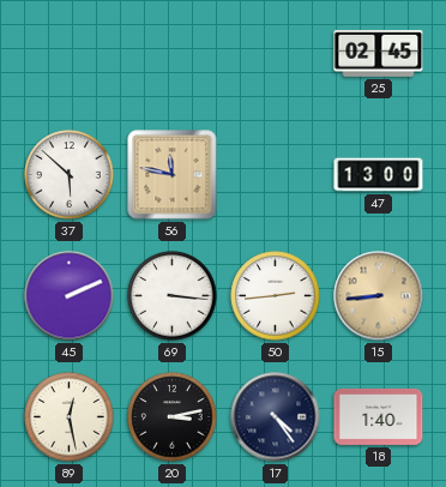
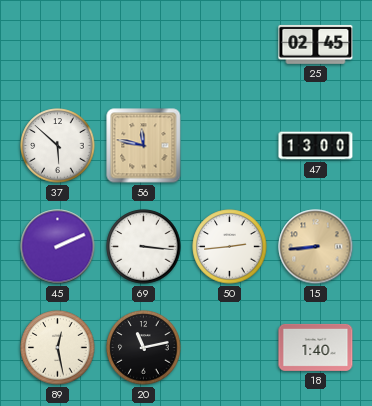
20: 3:13 -> 11:13
17: 4:24 -> none
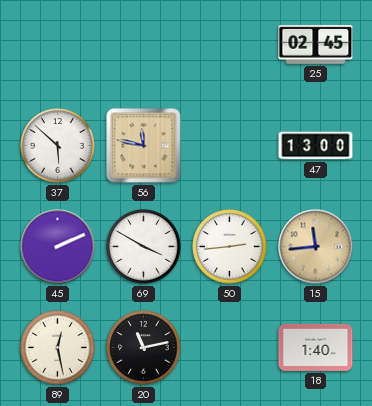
69: 3:16 -> 3:50
15: 8:44 -> 11:44
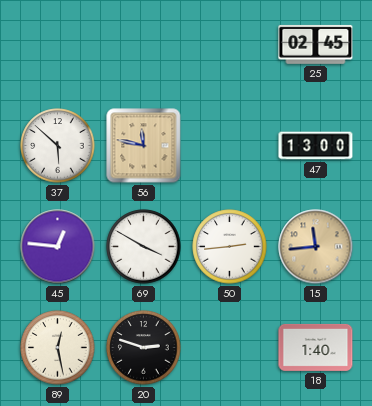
45: 2:11 -> 12:46
20: 11:13 -> 2:48
